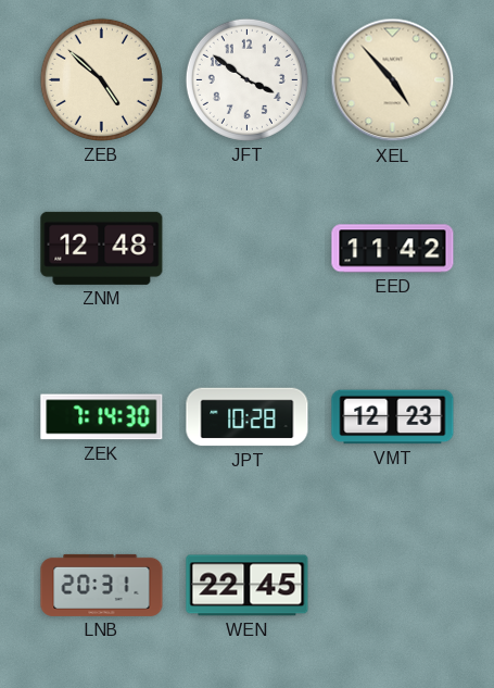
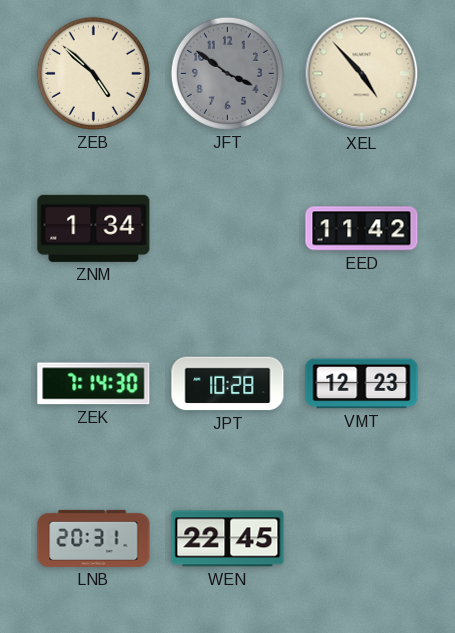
JFT dial: white -> grey
ZNM: 12:48 -> 1:34
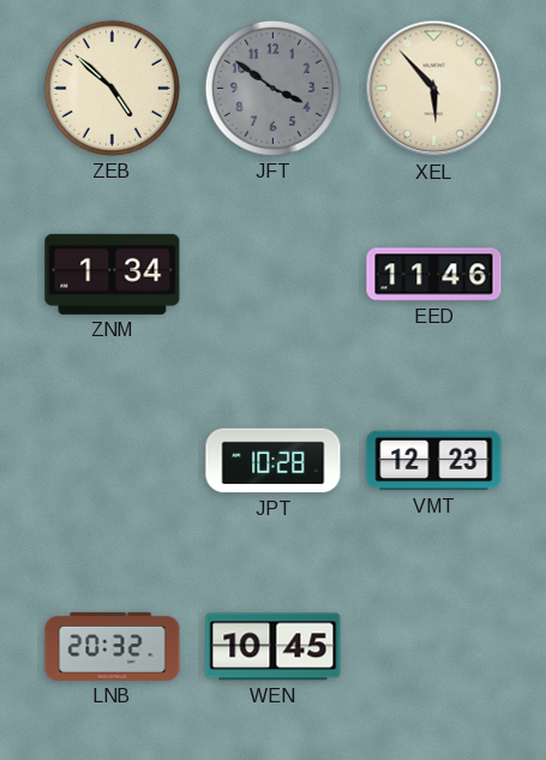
XEL: 4:53 -> 5:53
EED: 11:42 -> 11:46
ZEK: 7:14 -> none
LNB: 20:31 -> 20:32
WEN: 22:45 -> 10:45
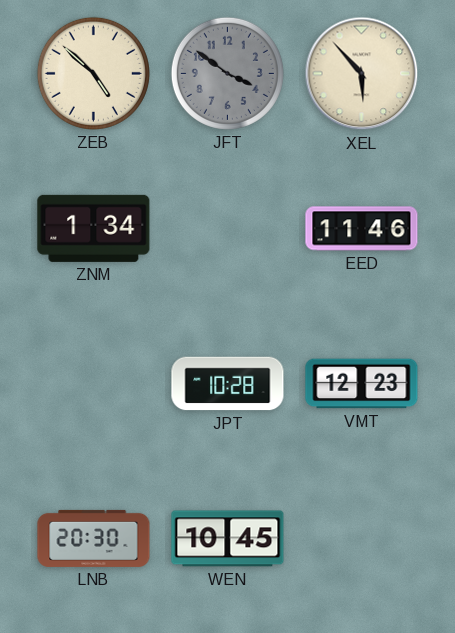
LNB: 20:32 -> 20:30
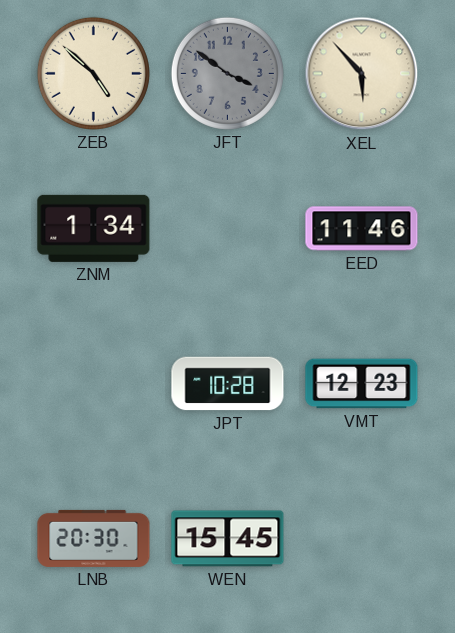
WEN: 10:45 -> 15:45
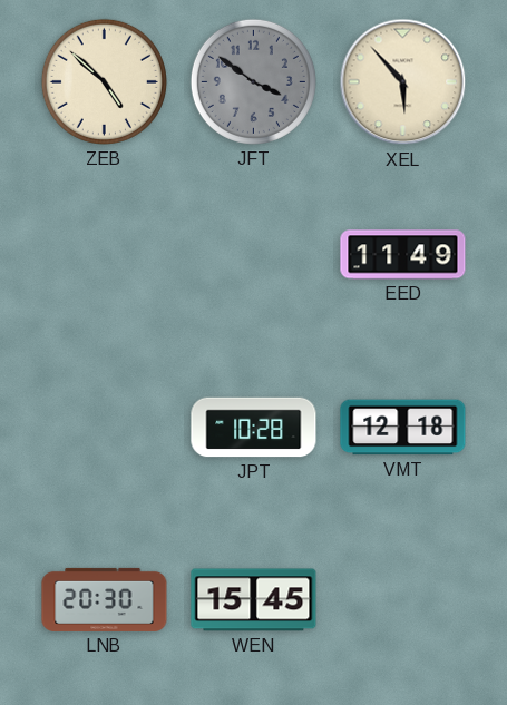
ZNM: 1:34 -> none
EED: 11:46 -> 11:49
VMT: 12:23 -> 12:18
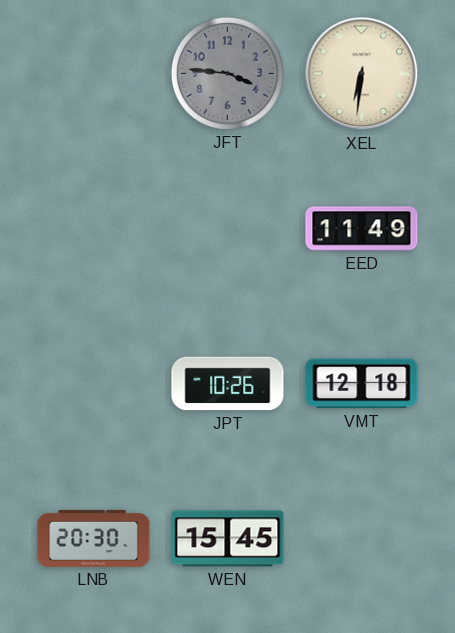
ZEB: 4:52 -> none
JFT: 3:51 -> 3:46
XEL: 5:53 -> 6:31
JPT: 10:28 -> 10:26
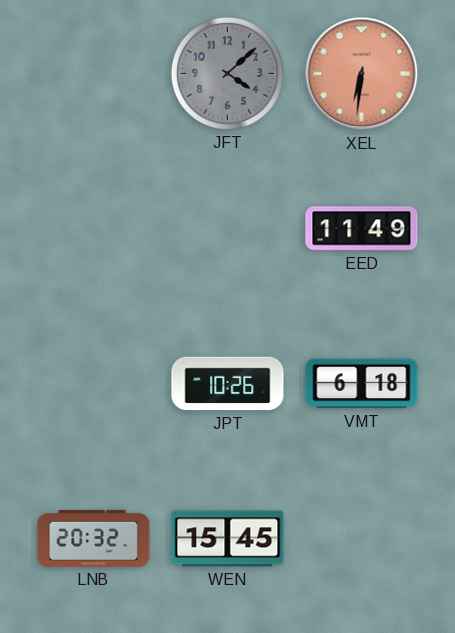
JFT: 3:46 -> 4:08
XEL dial: cream -> salmon
VMT: 12:18 -> 6:18
LNB: 20:30 -> 20:32
